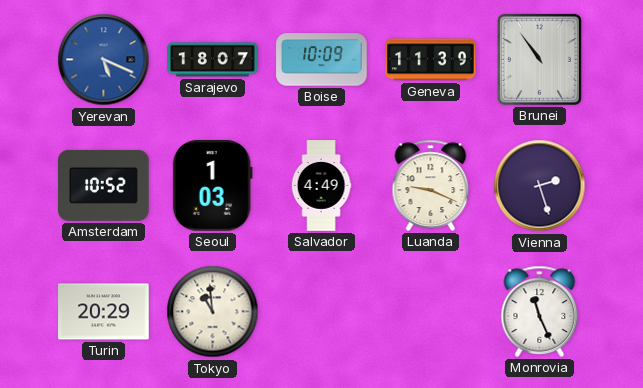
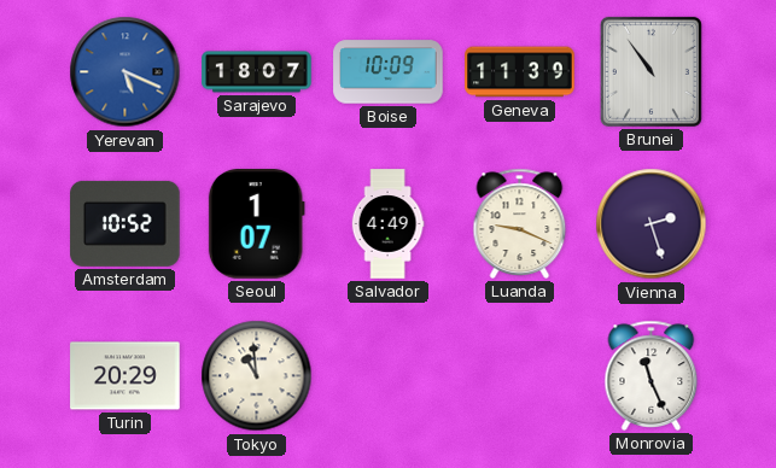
Seoul: 1:03 -> 1:07
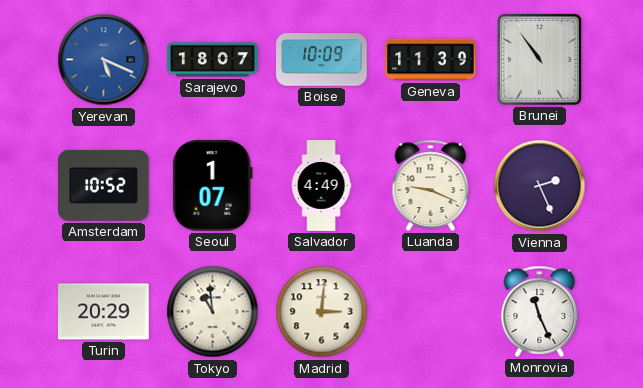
Vienna: 2:27 -> 2:26
Madrid: none -> 3:01
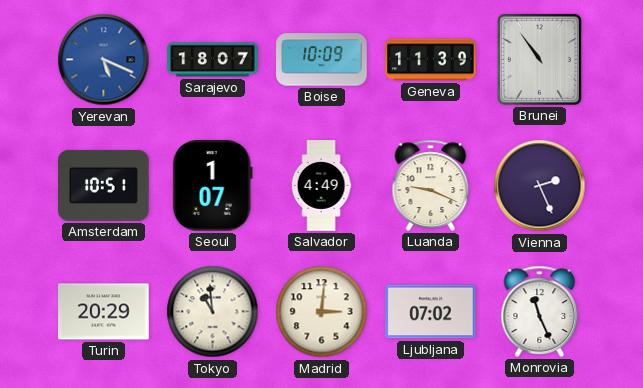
Amsterdam: 10:52 -> 10:51
Ljubljana: none -> 07:02
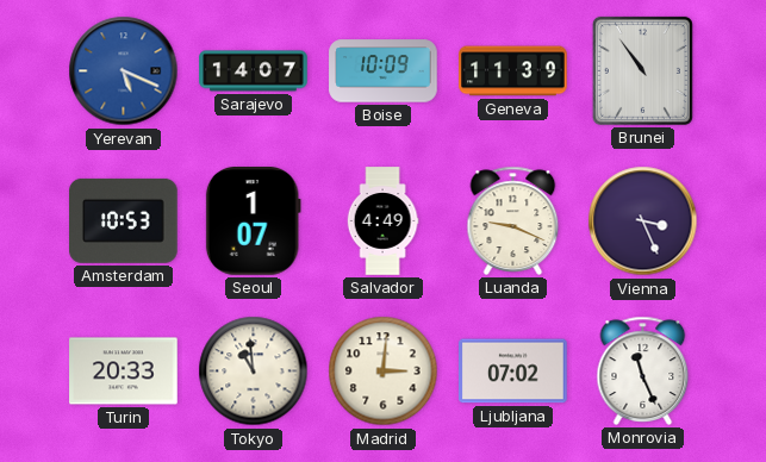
Sarajevo: 18:07 -> 14:07
Amsterdam: 10:51 -> 10:53
Vienna: 2:26 -> 3:26
Turin: 20:29 -> 20:33
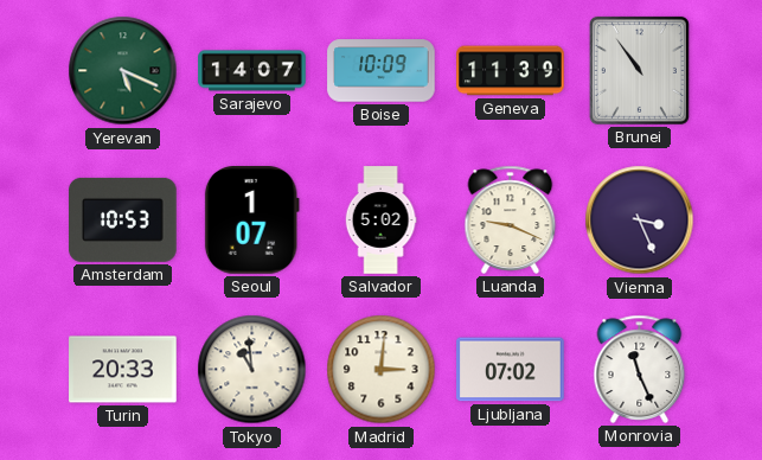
Yerevan dial: blue -> green
Salvador: 4:49 -> 5:02
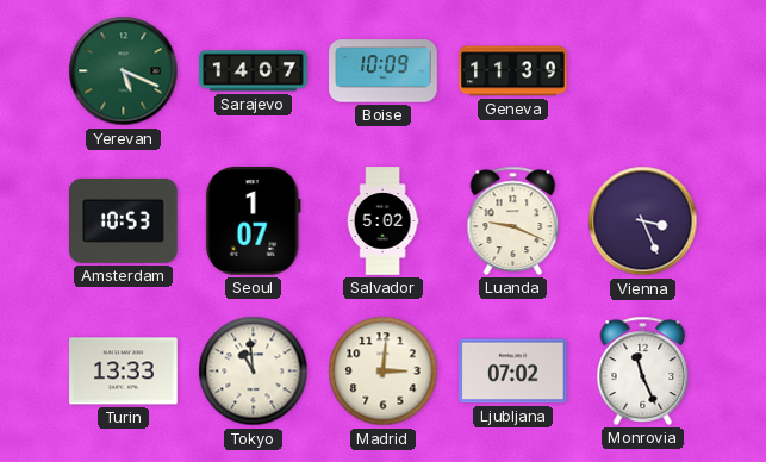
Brunei: 10:54 -> none
Turin: 20:33 -> 13:33
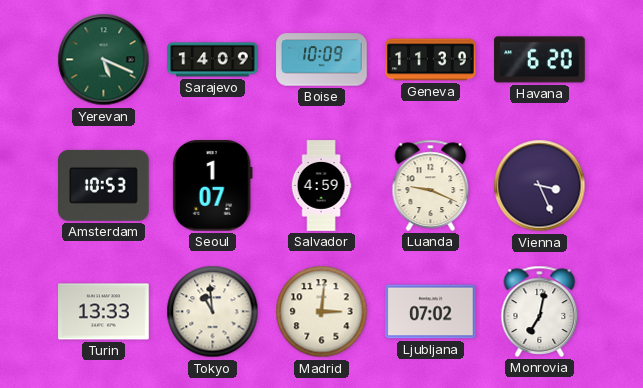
Sarajevo: 14:07 -> 14:09
Havana: none -> 6:20
Salvador: 5:02 -> 4:59
Monrovia: 11:26 -> 7:02
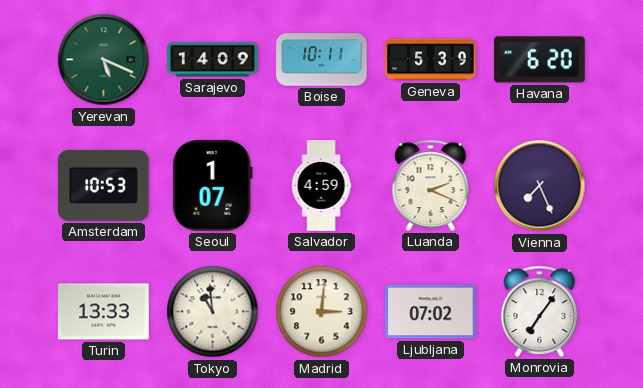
Boise: 10:09 -> 10:11
Geneva: 11:39 -> 5:39
Luanda: 9:19 -> 2:19
Vienna: 3:26 -> 7:26
Monrovia: 7:02 -> 7:06
